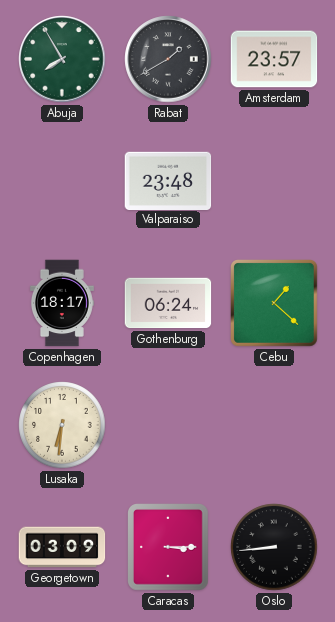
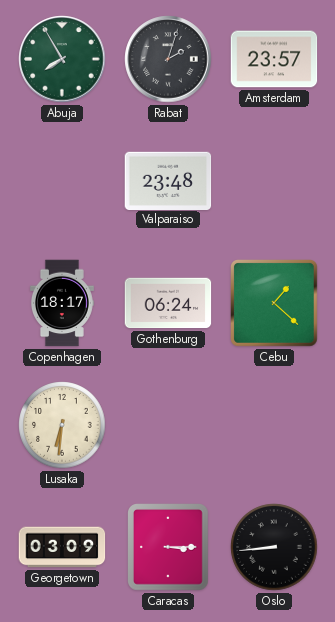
Rabat: 1:40 -> 2:03
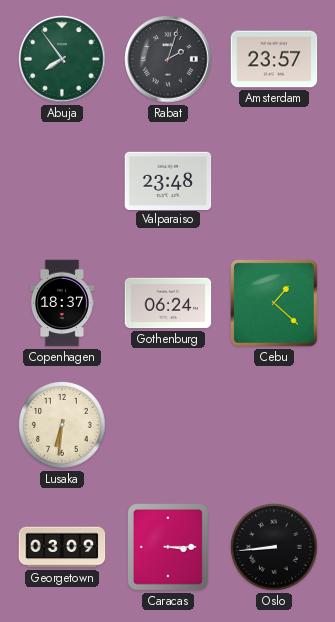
Abuja: 7:55 -> 7:54
Copenhagen: 18:17 -> 18:37
